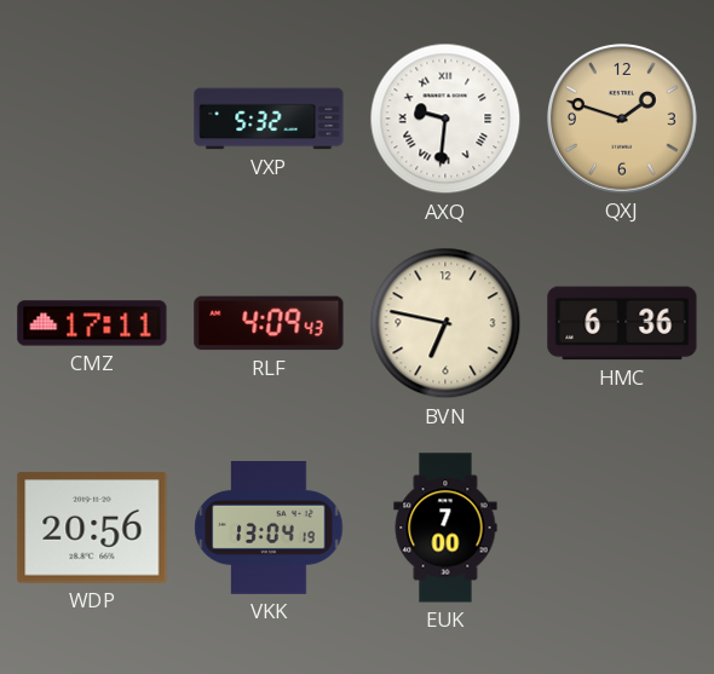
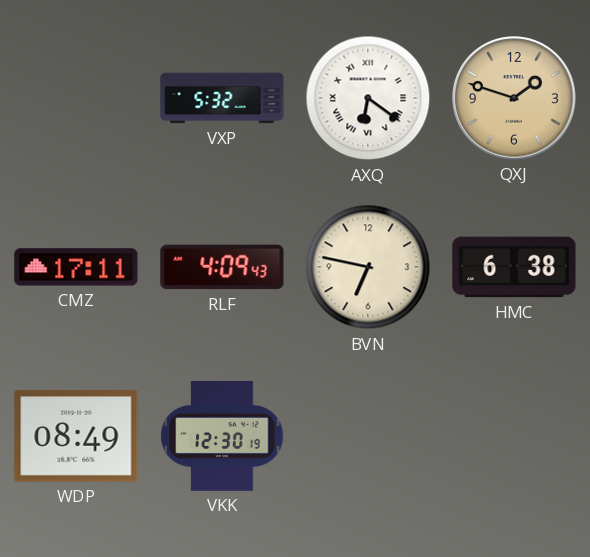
AXQ: 9:31 -> 6:21
HMC: 6:36 -> 6:38
WDP: 20:56 -> 08:49
VKK: 13:04 -> 12:30
EUK: 7:00 -> none
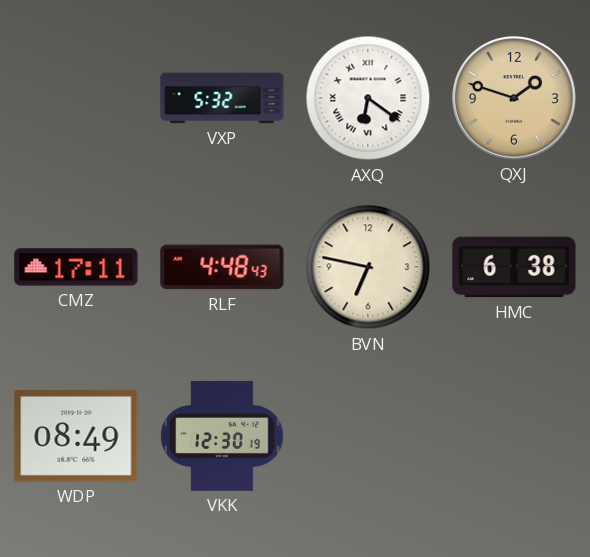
RLF: 4:09 -> 4:48
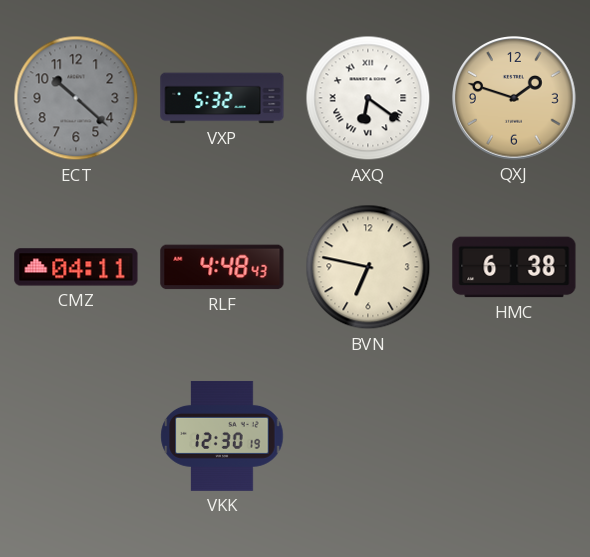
ECT: none -> 10:22
CMZ: 17:11 -> 04:11
WDP: 08:49 -> none
